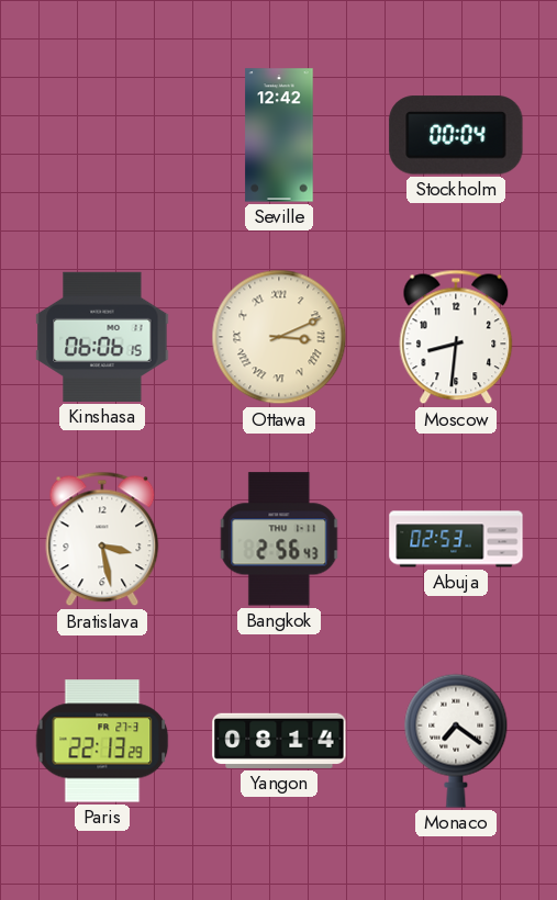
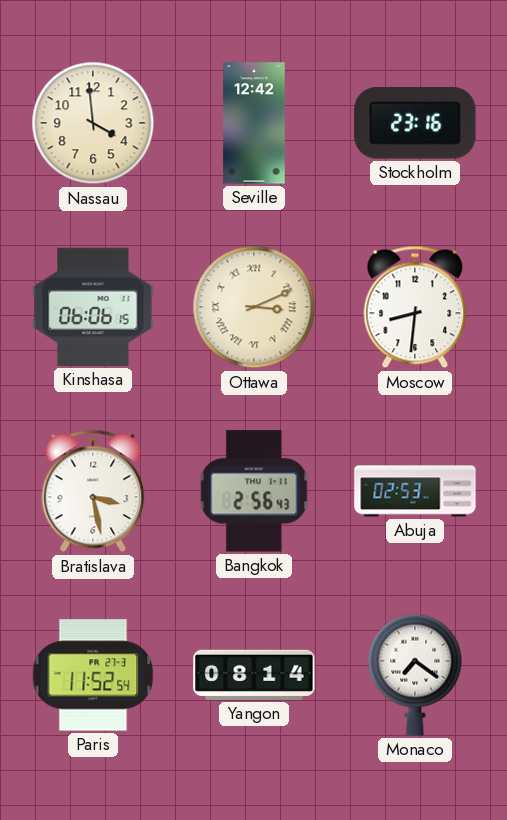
Nassau: none -> 3:59
Stockholm: 00:04 -> 23:16
Paris: 22:13 -> 11:52
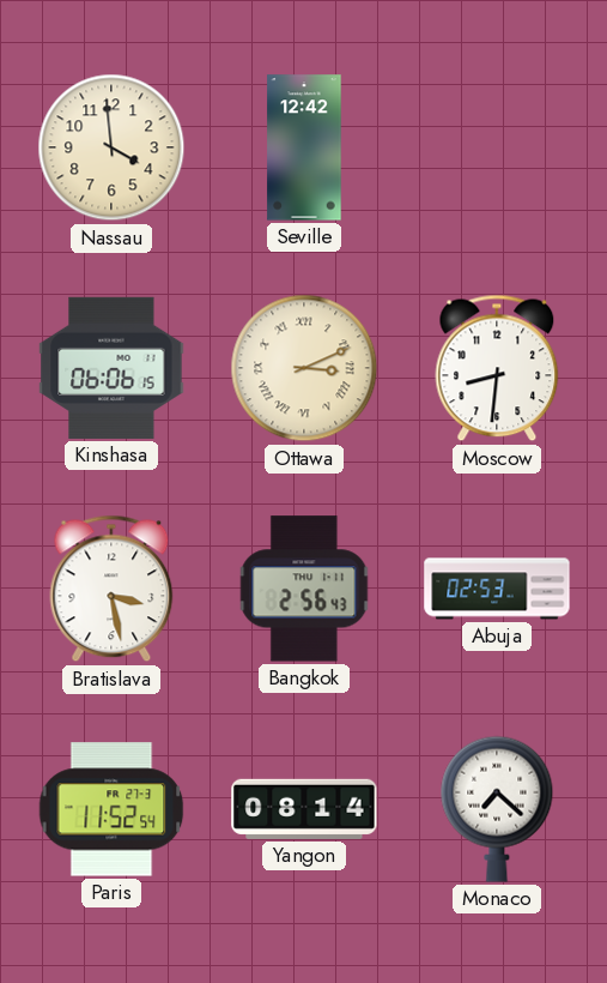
Stockholm: 23:16 -> none
Monaco: 7:21 -> 7:22
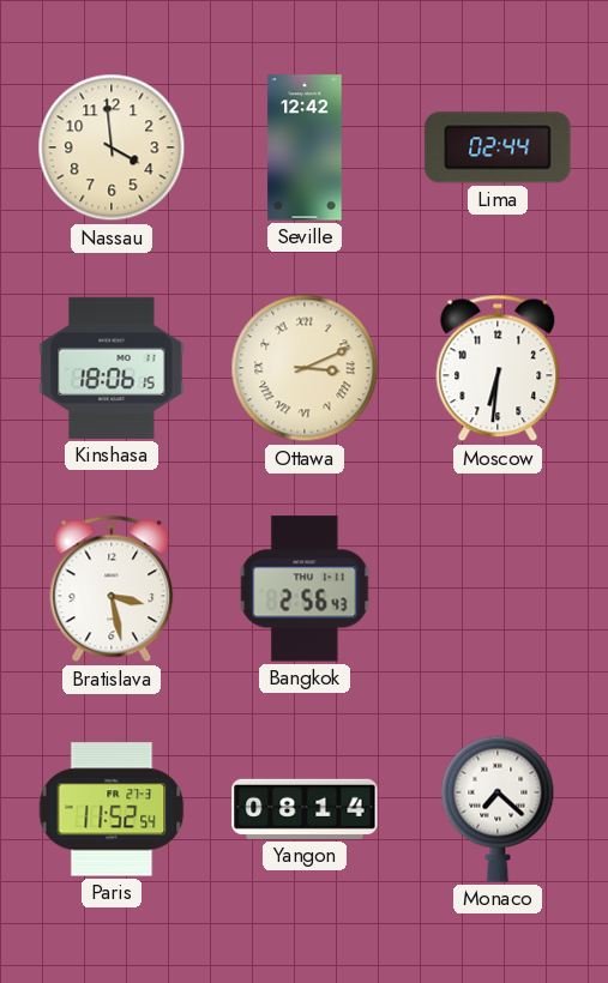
Lima: none -> 02:44
Kinshasa: 06:06 -> 18:06
Moscow: 8:31 -> 6:31
Abuja: 02:53 -> none
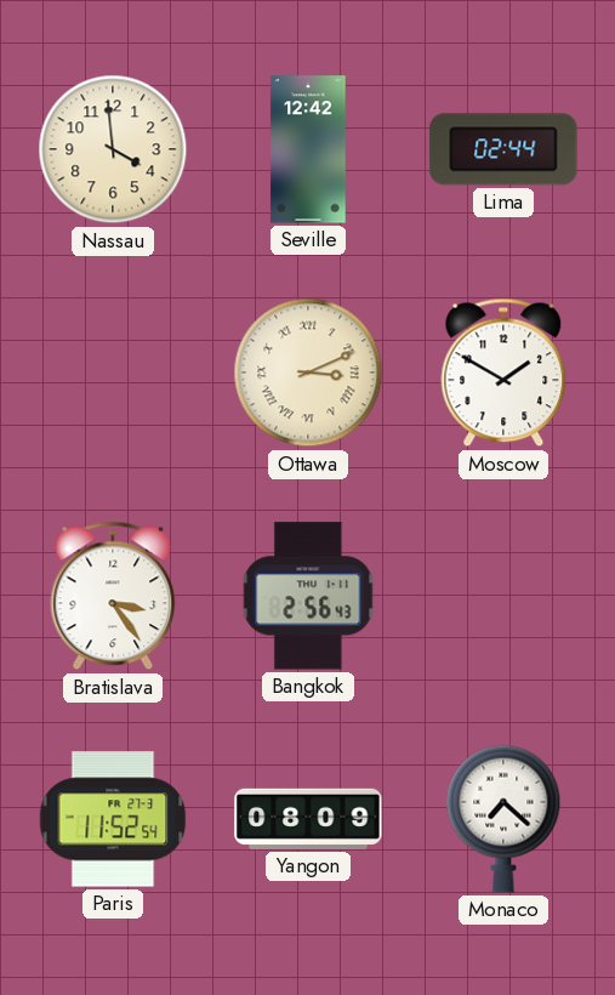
Kinshasa: 18:06 -> none
Moscow: 6:31 -> 1:50
Bratislava: 3:28 -> 3:24
Yangon: 08:14 -> 08:09
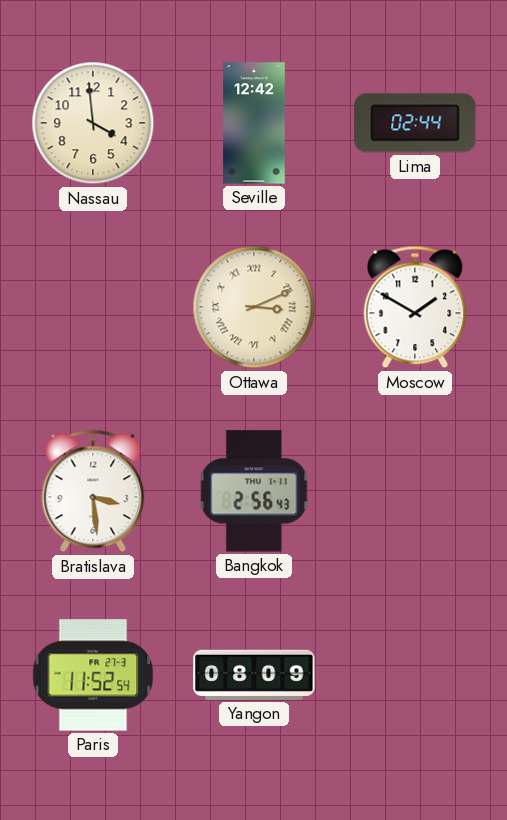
Bratislava: 3:24 -> 3:29
Monaco: 7:22 -> none
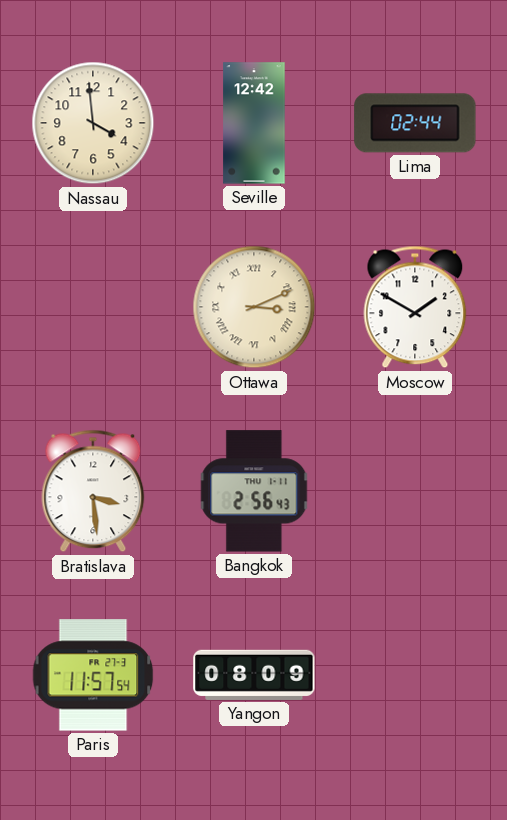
Paris: 11:52 -> 11:57
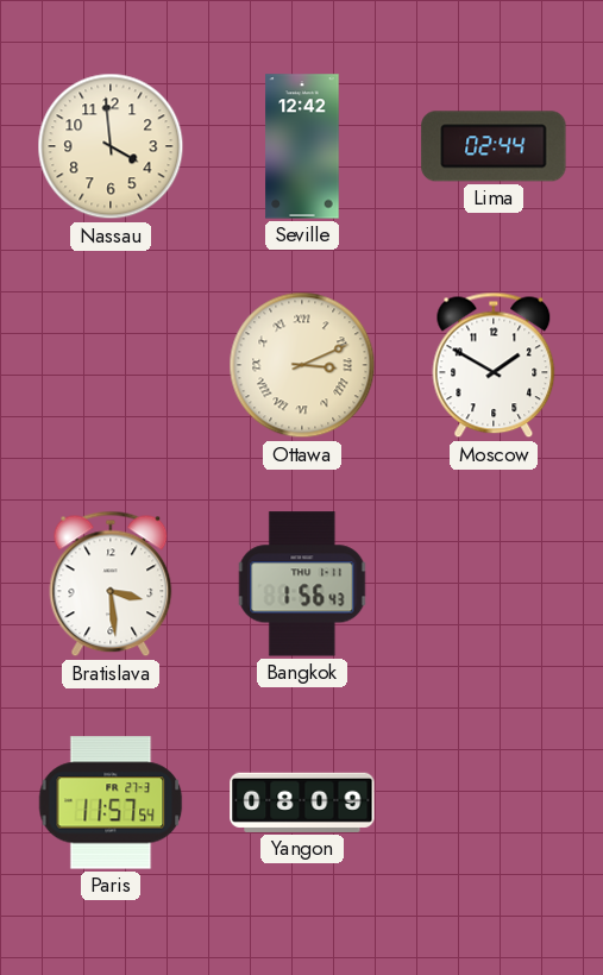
Bangkok: 2:56 -> 1:56
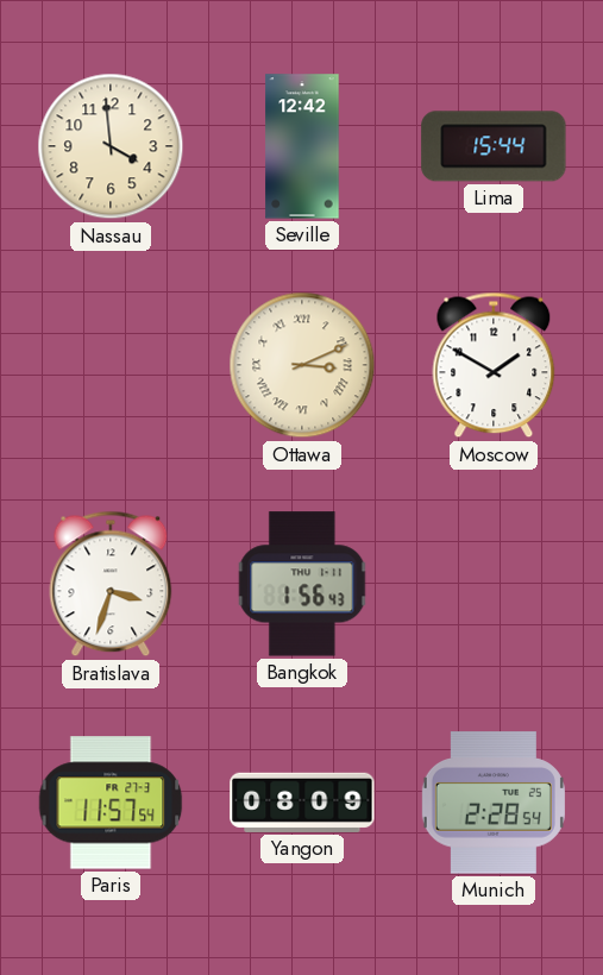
Lima: 02:44 -> 15:44
Bratislava: 3:29 -> 3:33
Munich: none -> 2:28
